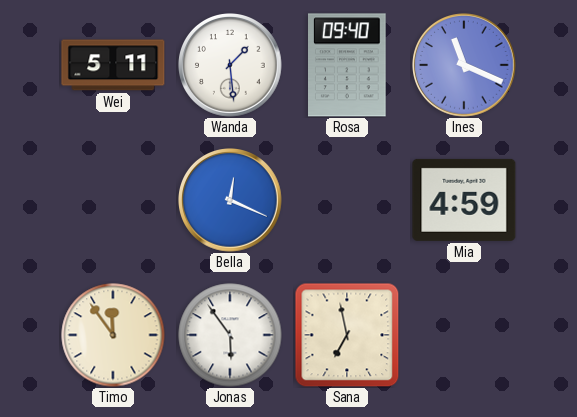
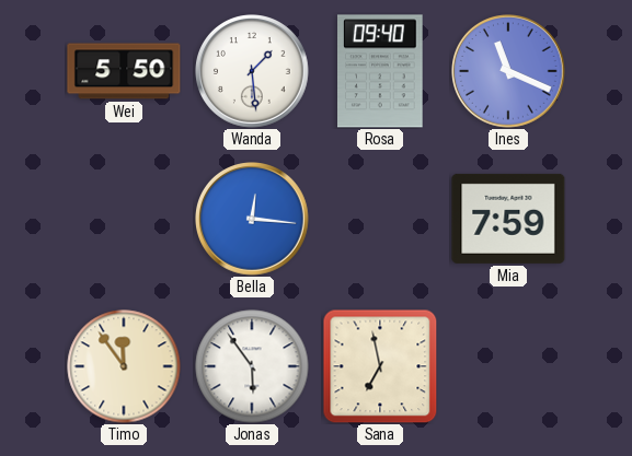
Wei: 5:11 -> 5:50
Bella: 12:19 -> 12:16
Mia: 4:59 -> 7:59
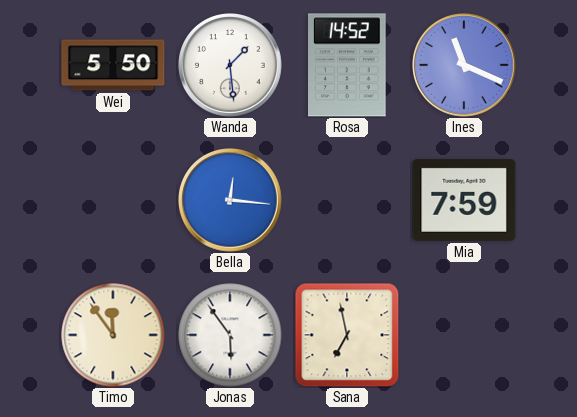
Rosa: 09:40 -> 14:52
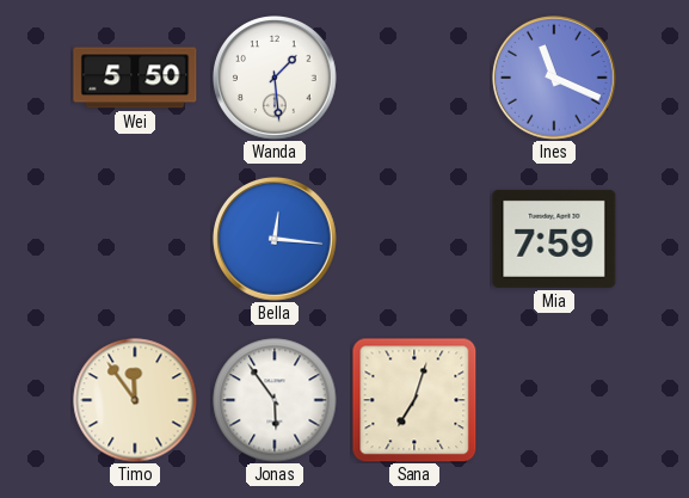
Rosa: 14:52 -> none
Sana: 6:58 -> 7:03
